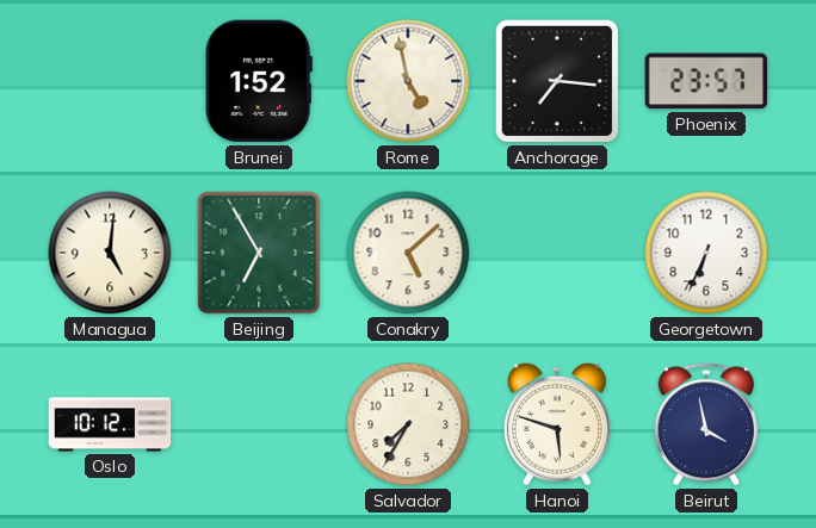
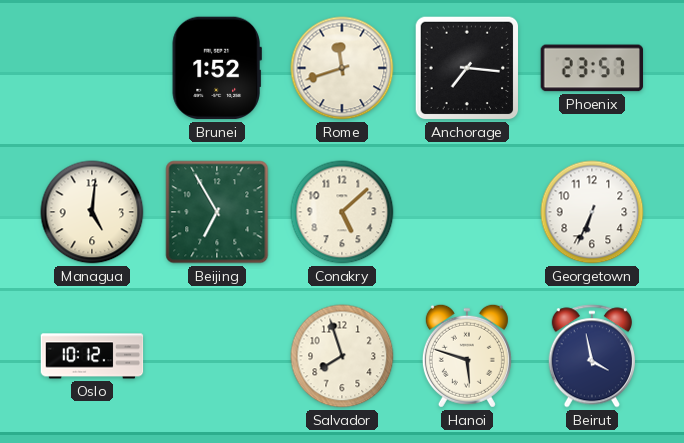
Rome: 4:58 -> 11:42
Salvador: 7:35 -> 7:57
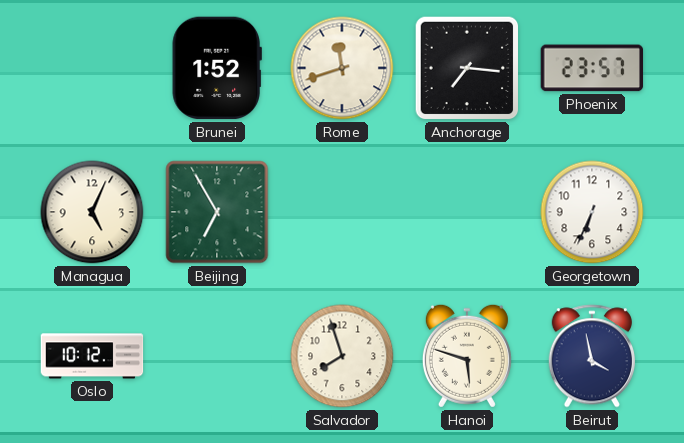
Managua: 5:01 -> 5:04
Conakry: 5:08 -> none
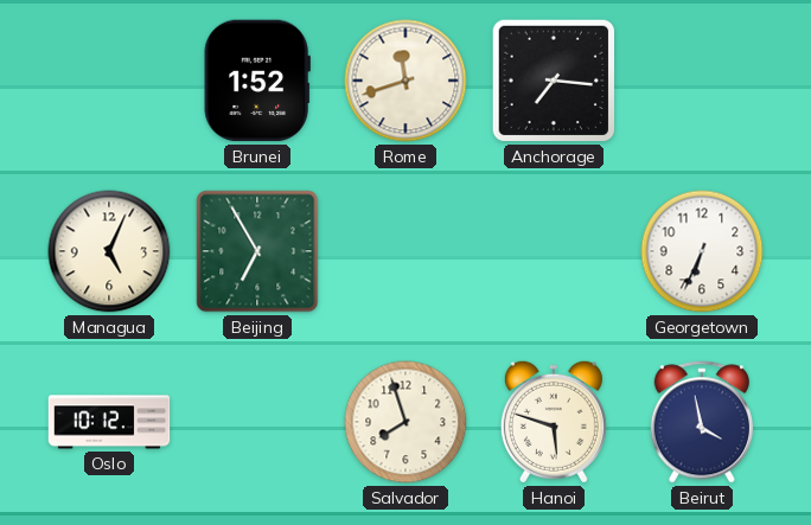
Phoenix: 23:57 -> none
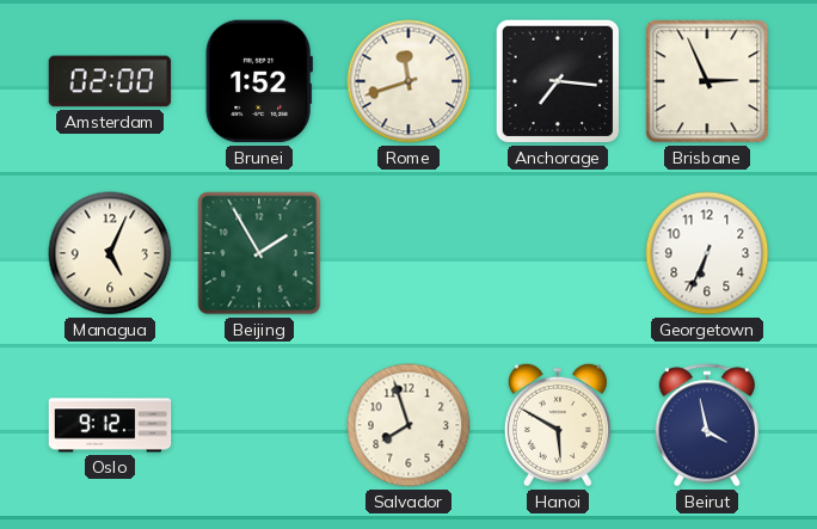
Amsterdam: none -> 02:00
Brisbane: none -> 2:56
Beijing: 6:55 -> 1:55
Oslo: 10:12 -> 9:12
Hanoi: 5:48 -> 5:50
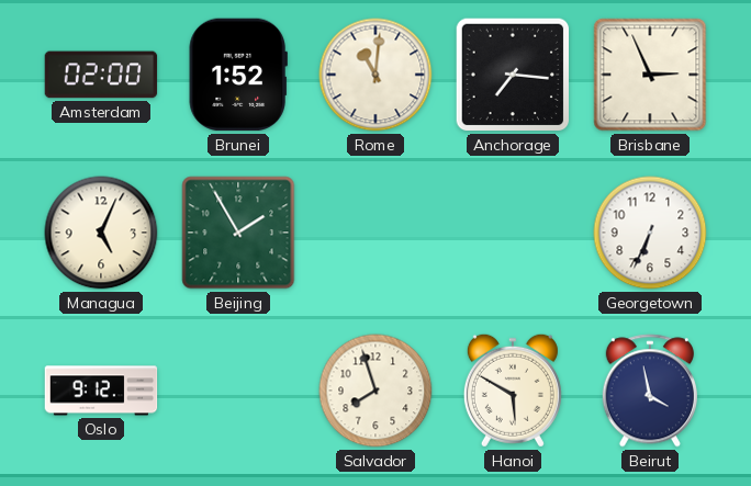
Rome: 11:42 -> 11:01
